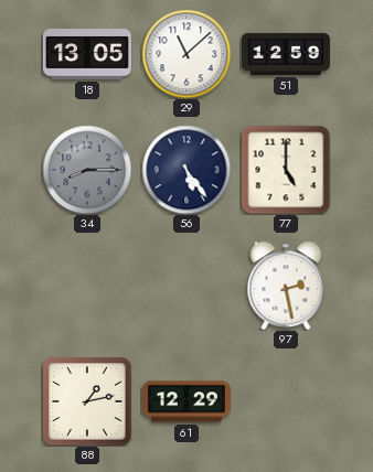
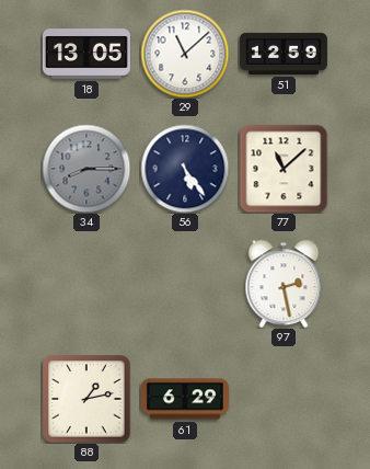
77: 5:00 -> 11:08
61: 12:29 -> 6:29
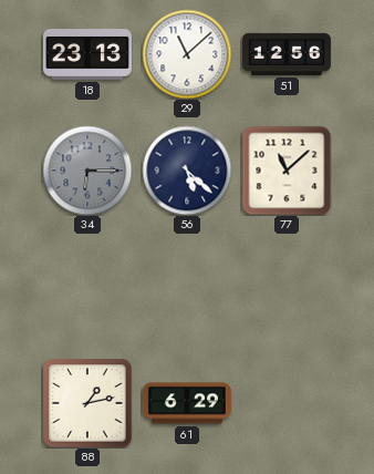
18: 13:05 -> 23:13
51: 12:59 -> 12:56
34: 8:15 -> 6:15
56: 5:24 -> 5:22
97: 2:28 -> none
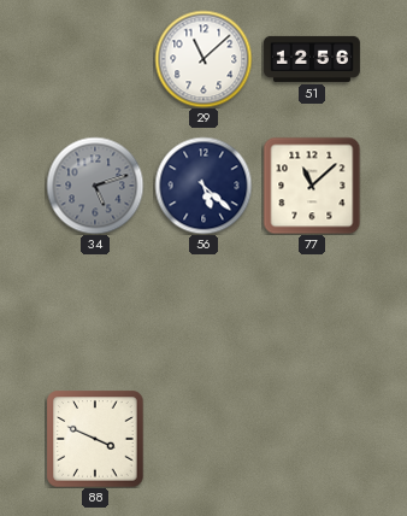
18: 23:13 -> none
34: 6:15 -> 5:12
88: 1:13 -> 3:49
61: 6:29 -> none
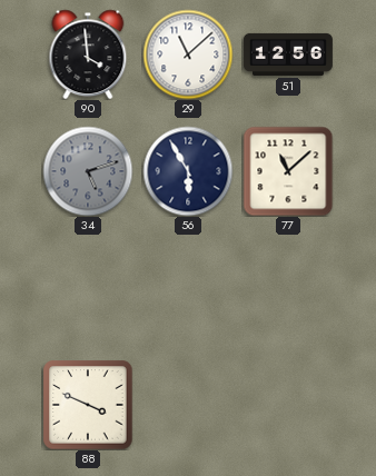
90: none -> 3:59
56: 5:22 -> 5:55
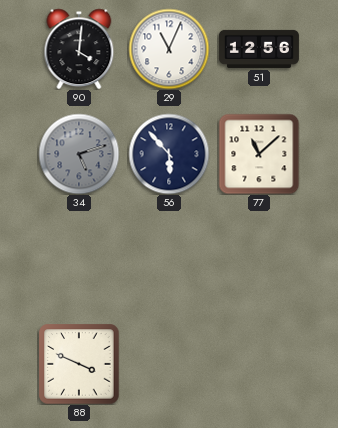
90: 3:59 -> 4:01
29: 11:08 -> 11:04
56: 5:55 -> 5:53
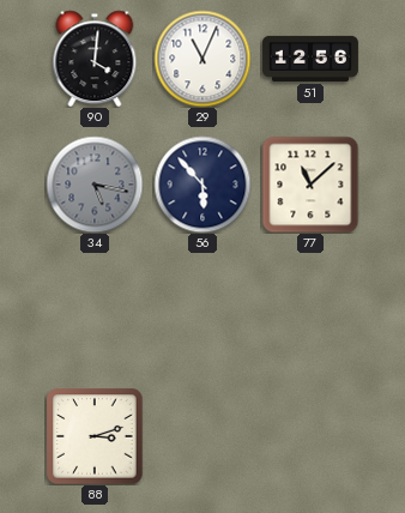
34: 5:12 -> 5:17
88: 3:49 -> 3:12
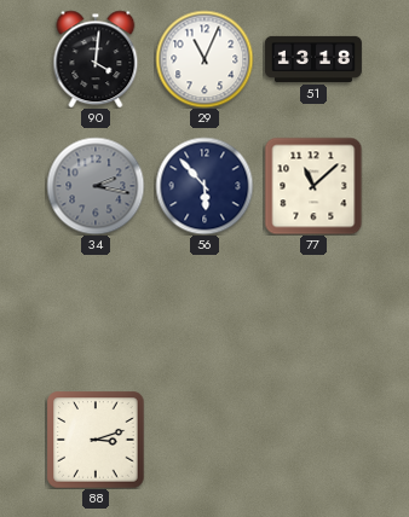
51: 12:56 -> 13:18
34: 5:17 -> 2:17
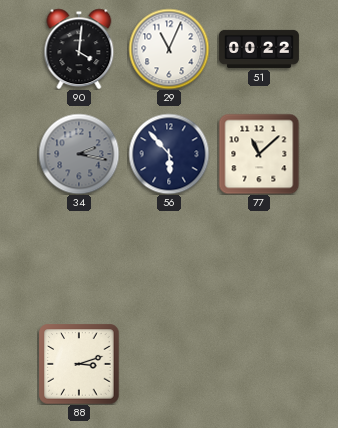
51: 13:18 -> 00:22
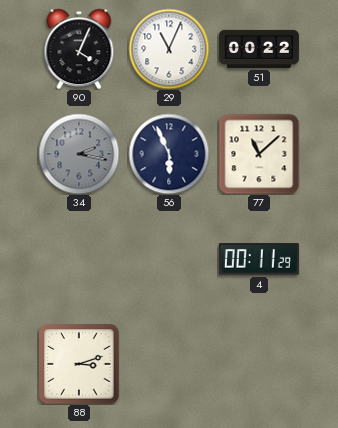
90: 4:01 -> 4:04
56: 5:53 -> 5:56
4: none -> 00:11
